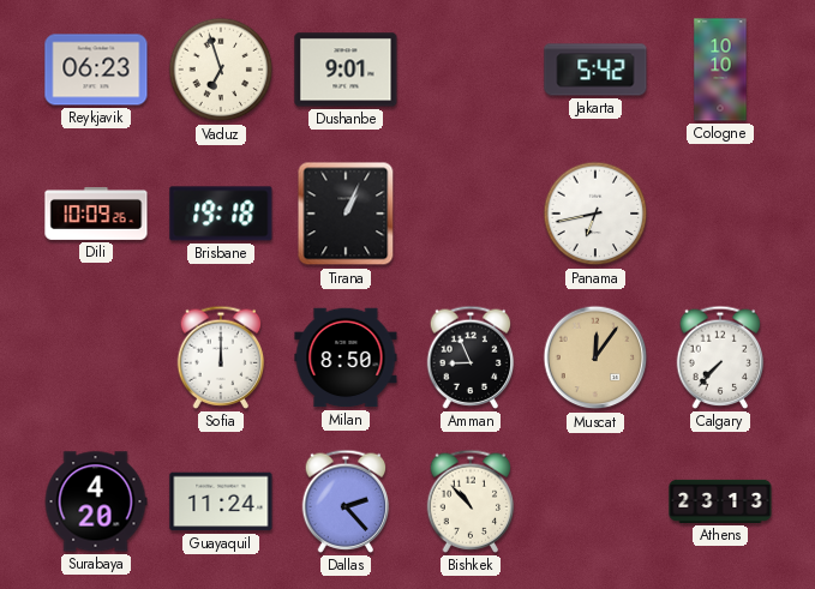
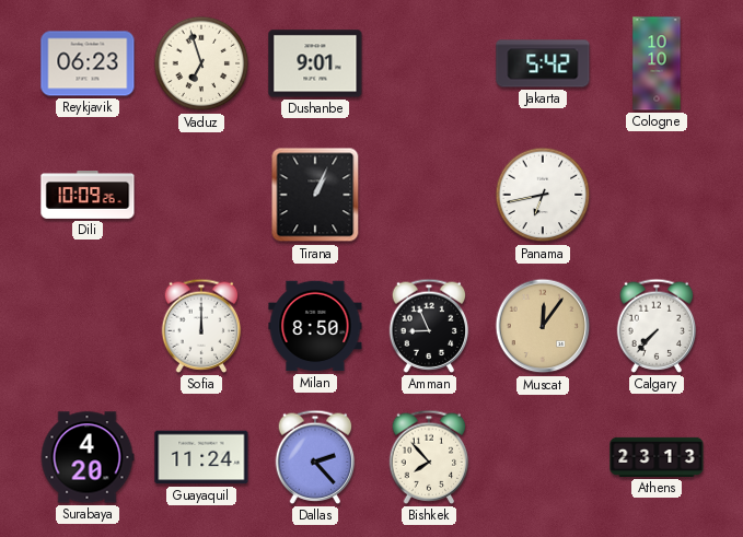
Brisbane: 19:18 -> none
Bishkek: 10:53 -> 7:53
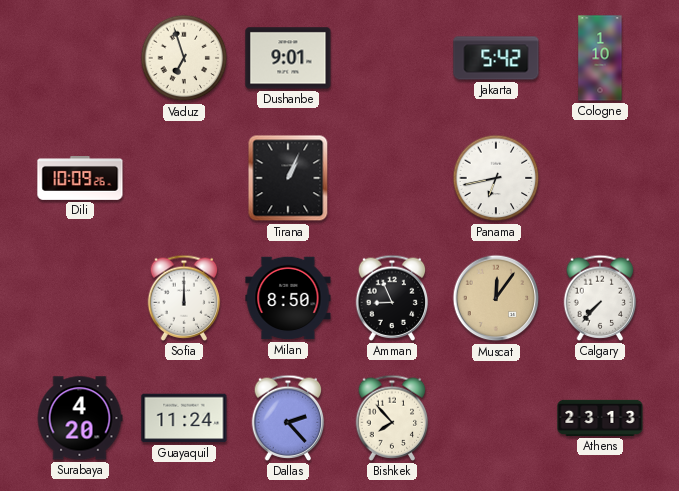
Reykjavik: 06:23 -> none
Cologne: 10:10 -> 1:10
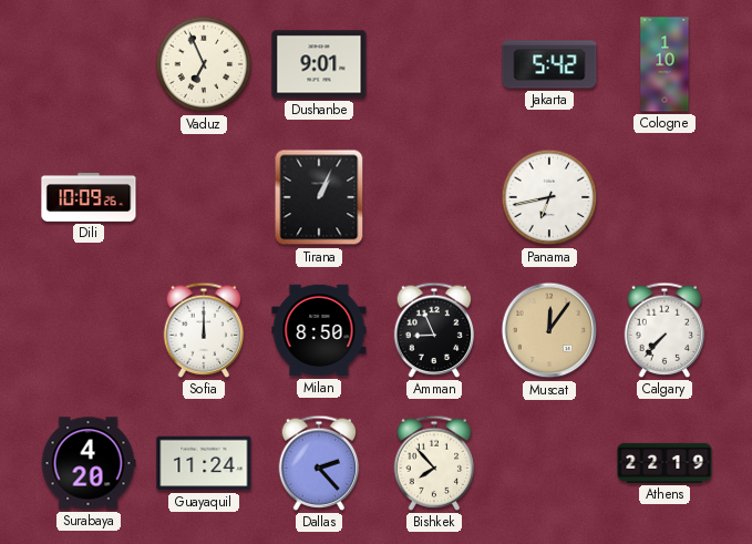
Vaduz: 6:57 -> 6:56
Athens: 23:13 -> 22:19
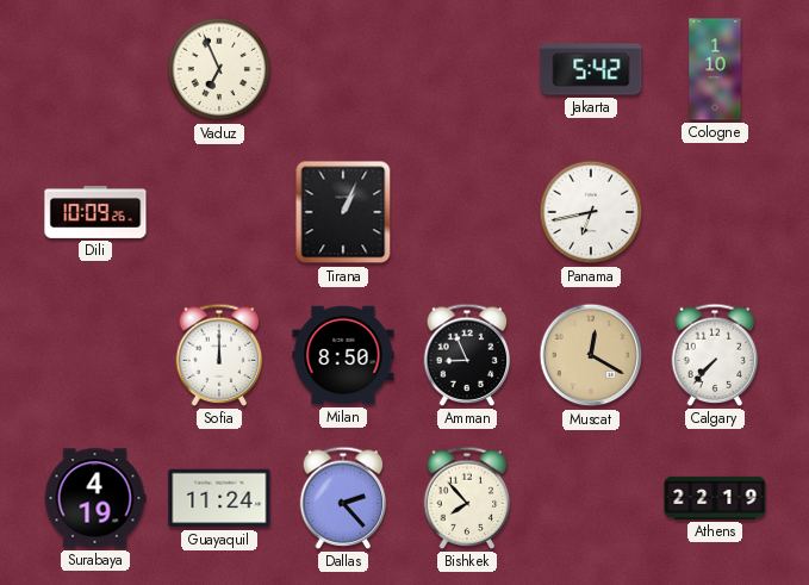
Dushanbe: 9:01 -> none
Muscat: 12:06 -> 12:20
Surabaya: 4:20 -> 4:19
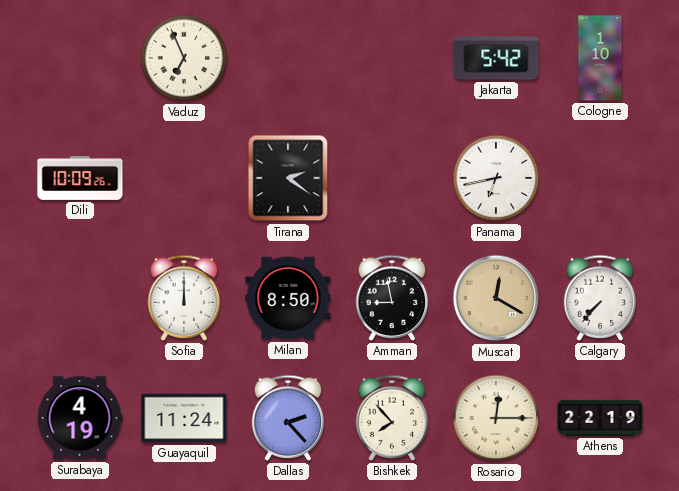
Tirana: 1:04 -> 2:21
Amman: 8:56 -> 8:58
Rosario: none -> 12:15
